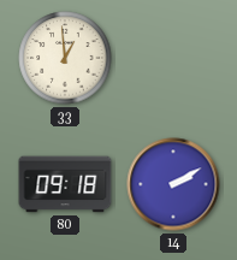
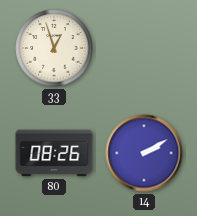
33: 12:59 -> 12:57
80: 09:18 -> 08:26
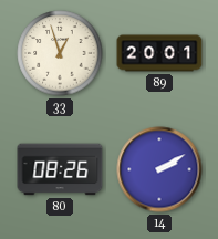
89: none -> 20:01
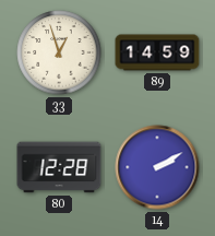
89: 20:01 -> 14:59
80: 08:26 -> 12:28
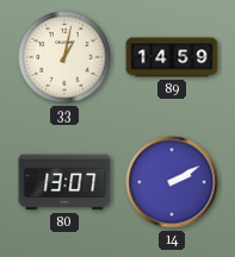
33: 12:57 -> 1:02
80: 12:28 -> 13:07
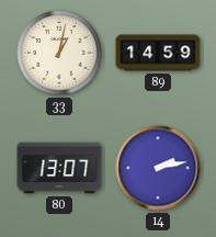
14: 2:10 -> 2:13
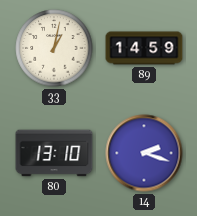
80: 13:07 -> 13:10
14: 2:13 -> 2:18
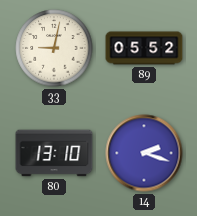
33: 1:02 -> 9:02
89: 14:59 -> 05:52
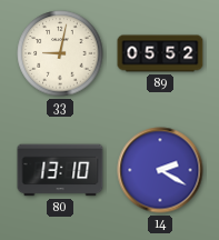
14: 2:18 -> 2:20
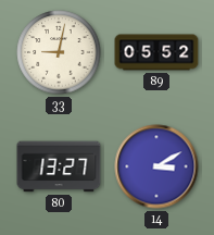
80: 13:10 -> 13:27
14: 2:20 -> 3:10
